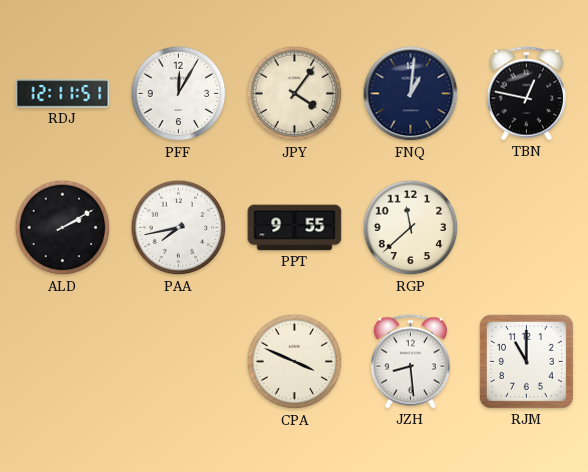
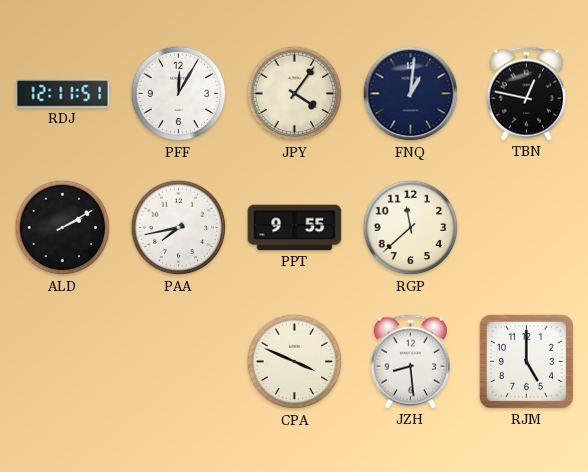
RJM: 11:00 -> 5:00
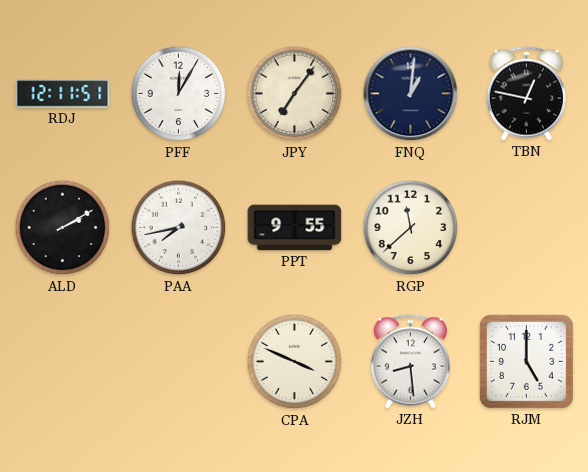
JPY: 4:06 -> 7:06
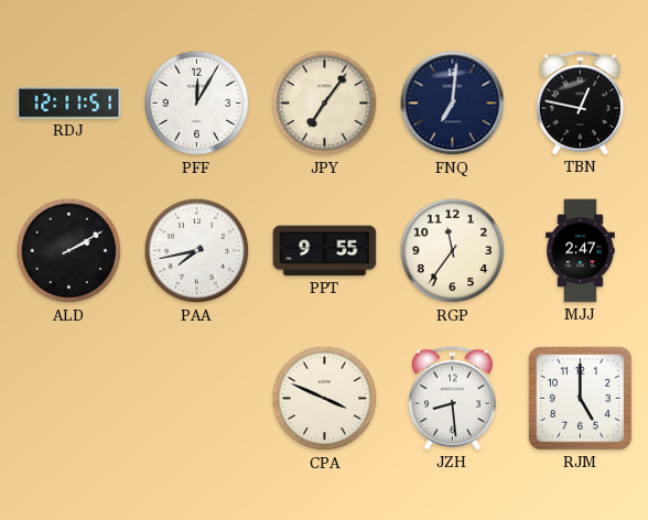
FNQ: 1:01 -> 7:01
RGP: 11:38 -> 11:36
MJJ: none -> 2:47
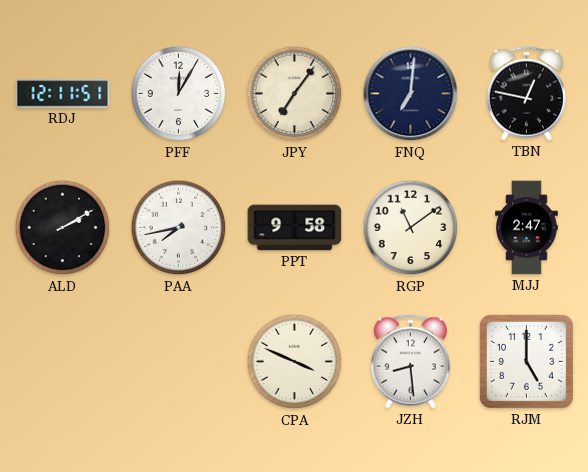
PPT: 9:55 -> 9:58
RGP: 11:36 -> 11:09
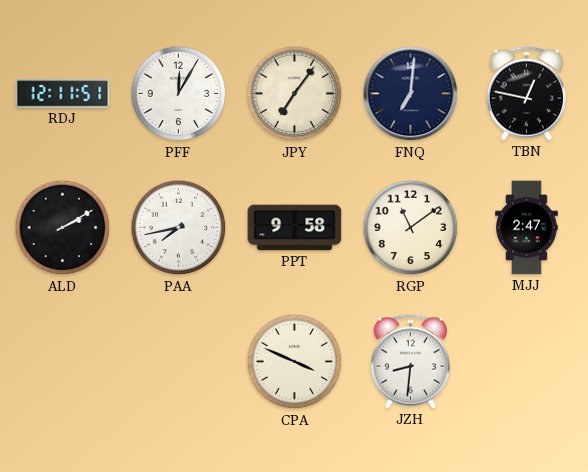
JZH: 8:29 -> 8:31
RJM: 5:00 -> none
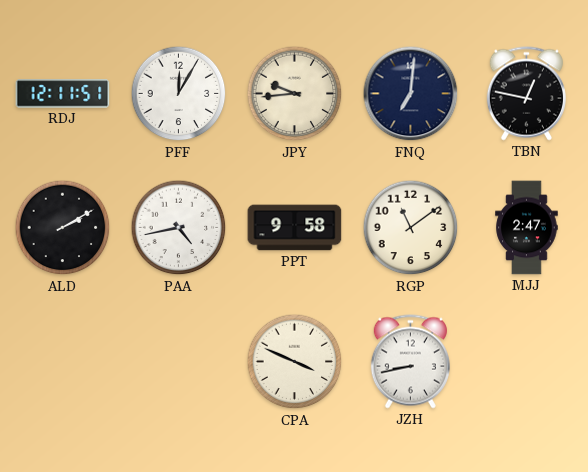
JPY: 7:06 -> 9:44
PAA: 7:43 -> 4:43
JZH: 8:31 -> 8:43
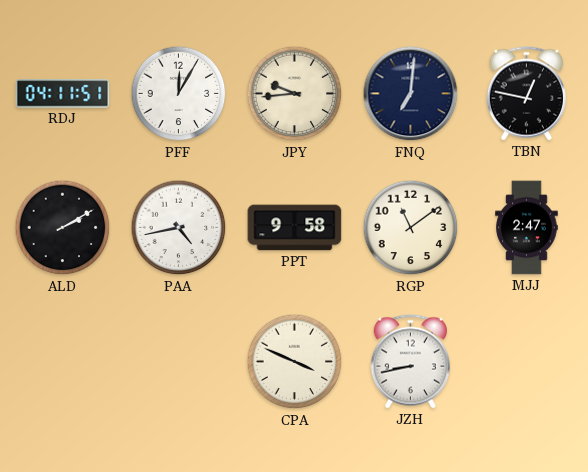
RDJ: 12:11 -> 04:11
